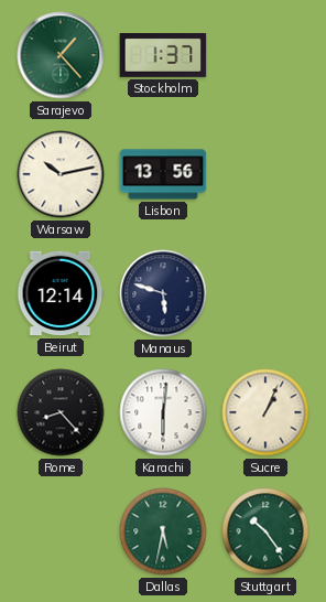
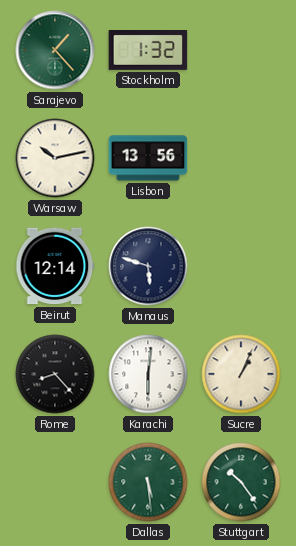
Stockholm: 1:37 -> 1:32
Dallas: 5:32 -> 5:29
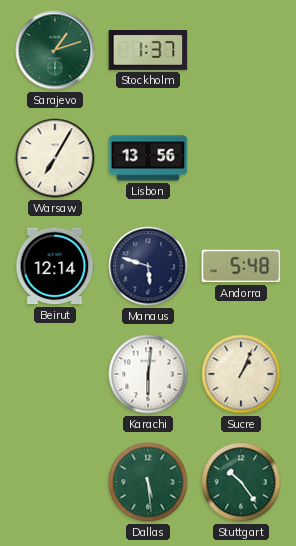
Sarajevo: 1:23 -> 1:12
Stockholm: 1:32 -> 1:37
Warsaw: 10:13 -> 7:05
Andorra: none -> 5:48
Rome: 8:23 -> none
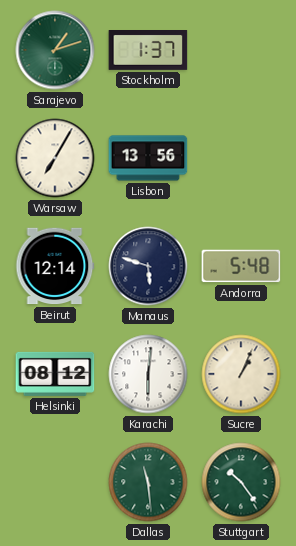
Helsinki: none -> 08:12
Dallas: 5:29 -> 11:29
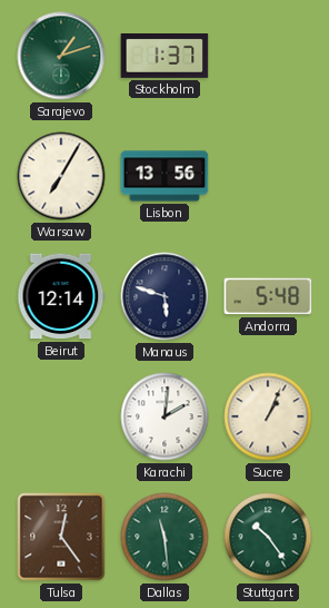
Helsinki: 08:12 -> none
Karachi: 6:01 -> 2:01
Tulsa: none -> 12:24
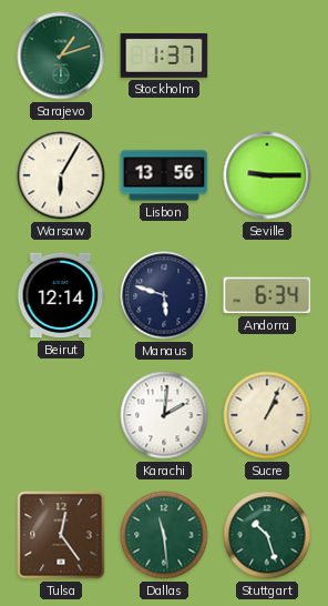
Warsaw: 7:05 -> 6:05
Seville: none -> 9:15
Andorra: 5:48 -> 6:34
Stuttgart: 10:24 -> 10:27
